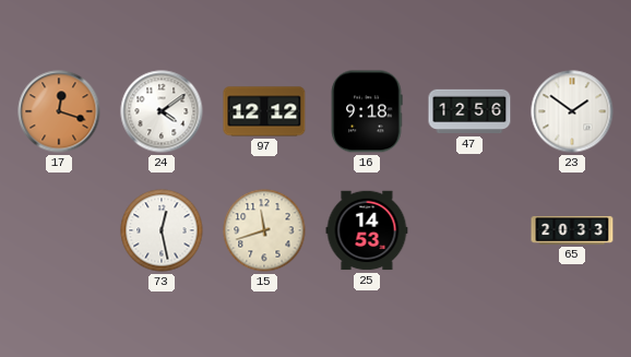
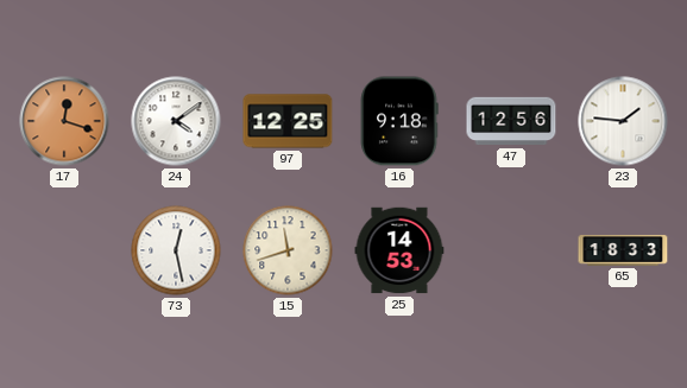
97: 12:12 -> 12:25
23: 1:51 -> 1:46
65: 20:33 -> 18:33
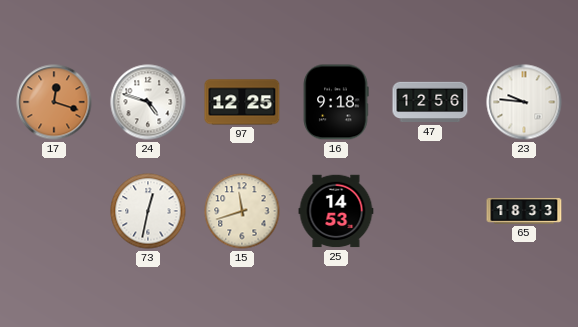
24: 4:09 -> 4:48
23: 1:46 -> 9:46
73: 12:28 -> 12:32
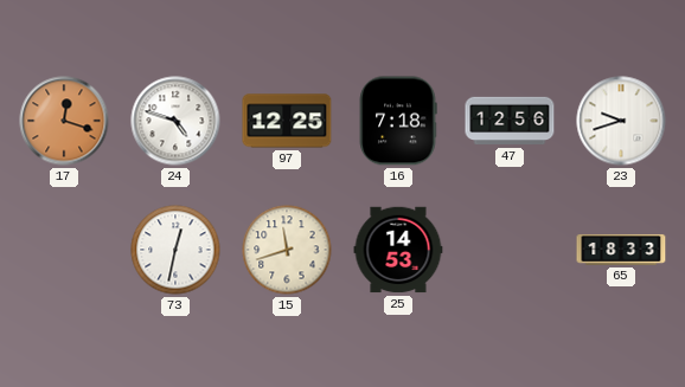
16: 9:18 -> 7:18
23: 9:46 -> 9:42
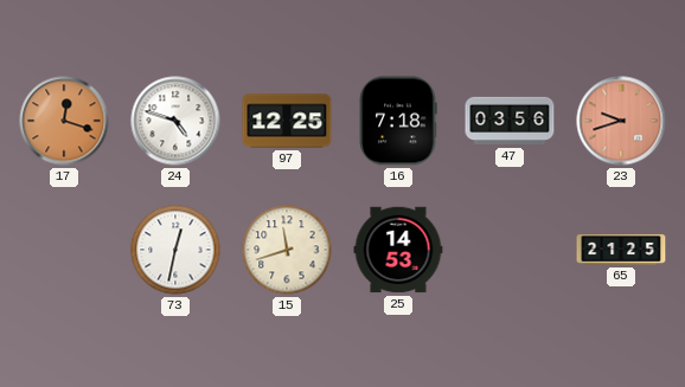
47: 12:56 -> 03:56
23 dial: white -> salmon
65: 18:33 -> 21:25
